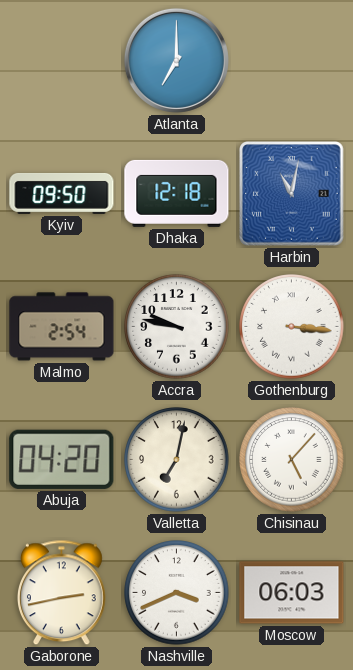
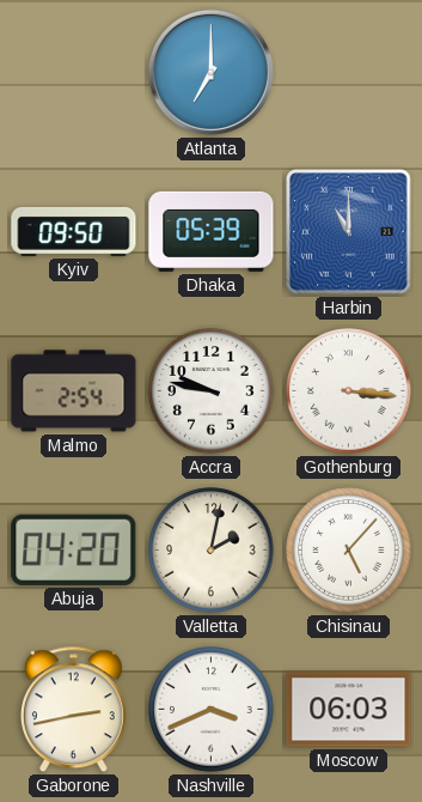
Dhaka: 12:18 -> 05:39
Harbin: 11:02 -> 11:00
Valletta: 7:02 -> 2:02
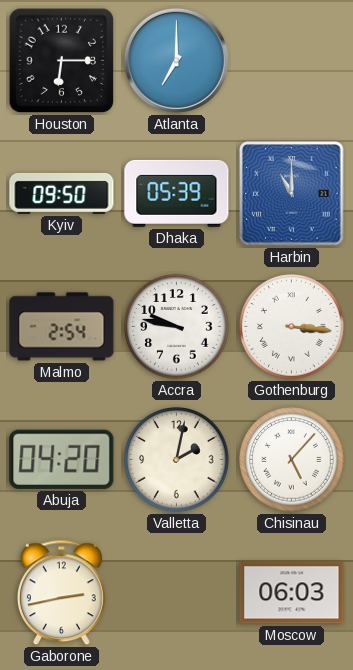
Houston: none -> 6:15
Nashville: 3:41 -> none
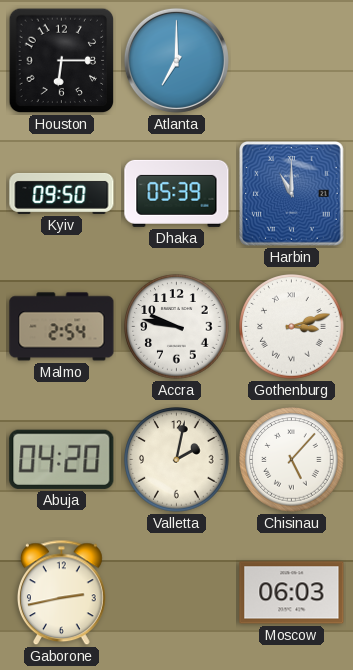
Gothenburg: 3:16 -> 3:12
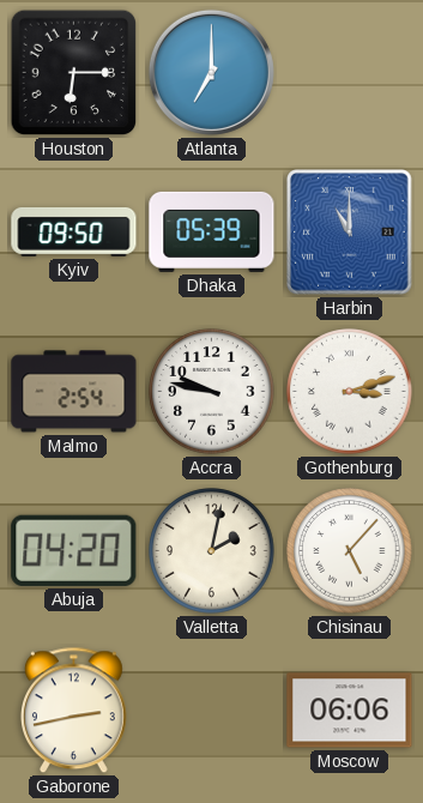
Moscow: 06:03 -> 06:06
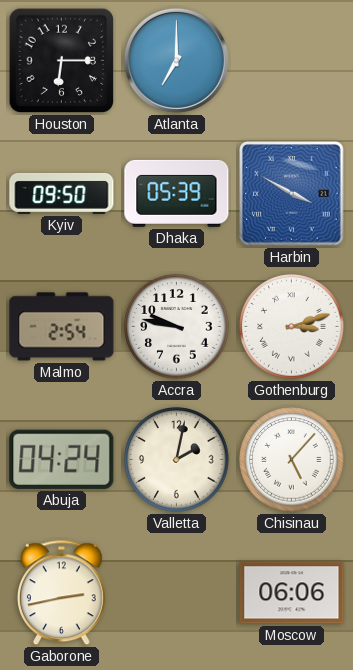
Harbin: 11:00 -> 3:50
Abuja: 04:20 -> 04:24
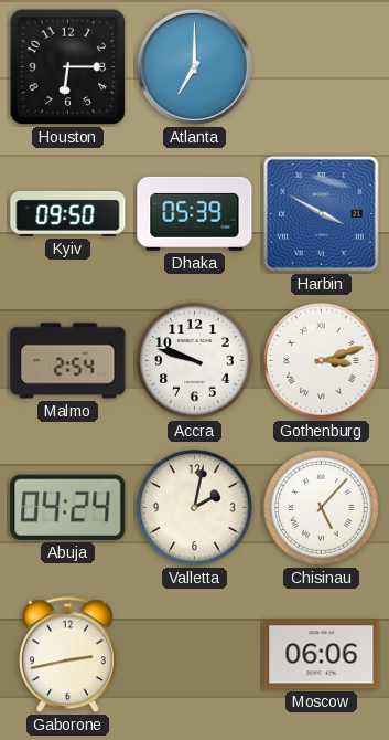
Accra: 9:47 -> 9:48
